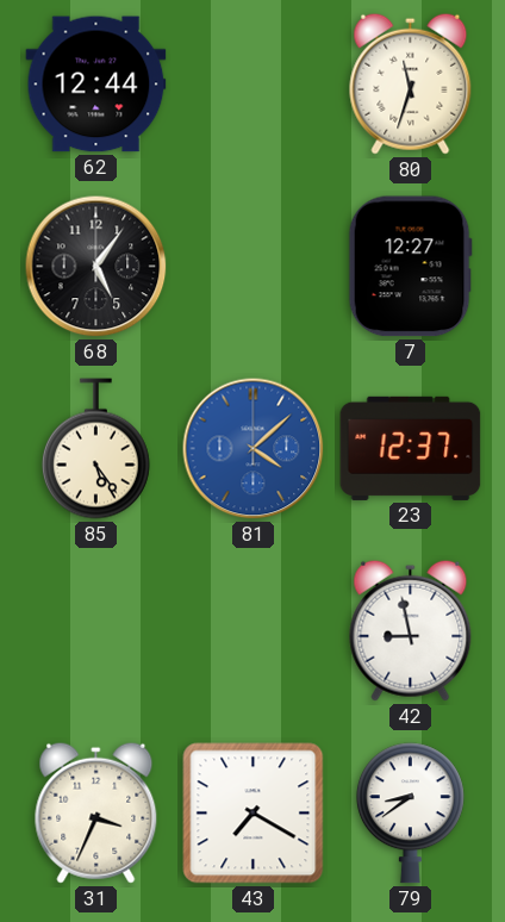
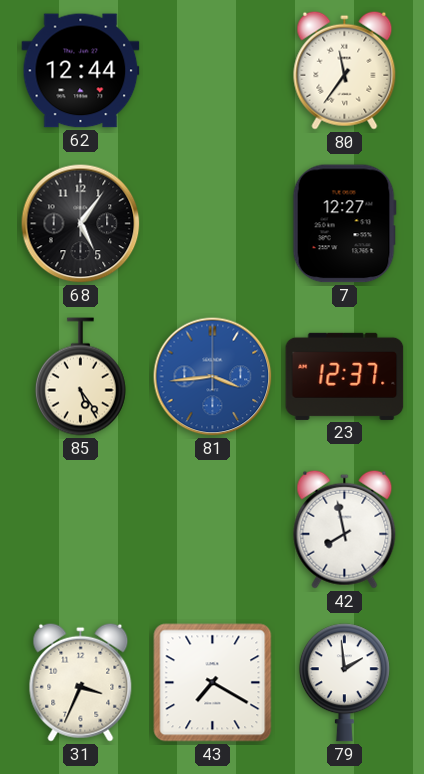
80: 11:33 -> 11:36
81: 4:08 -> 3:44
42: 8:58 -> 7:58
79: 8:39 -> 1:59
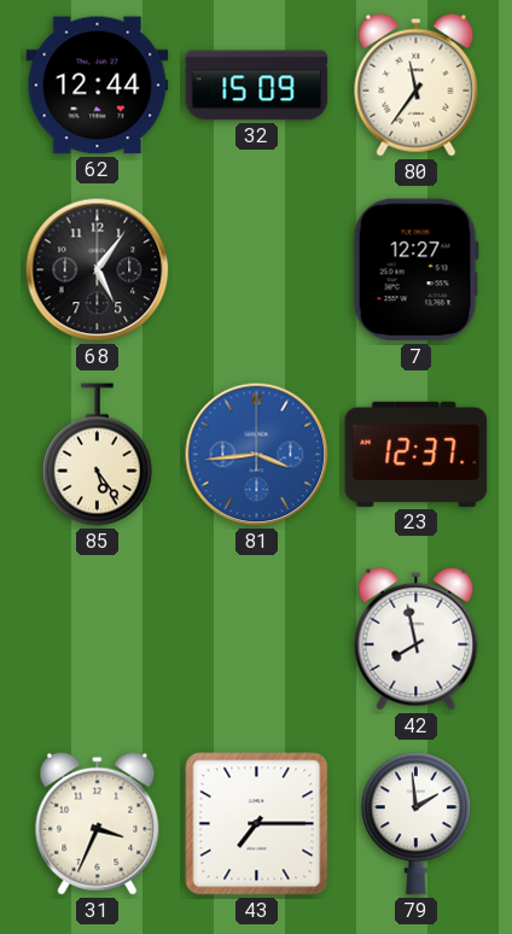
32: none -> 15:09
43: 7:20 -> 7:15
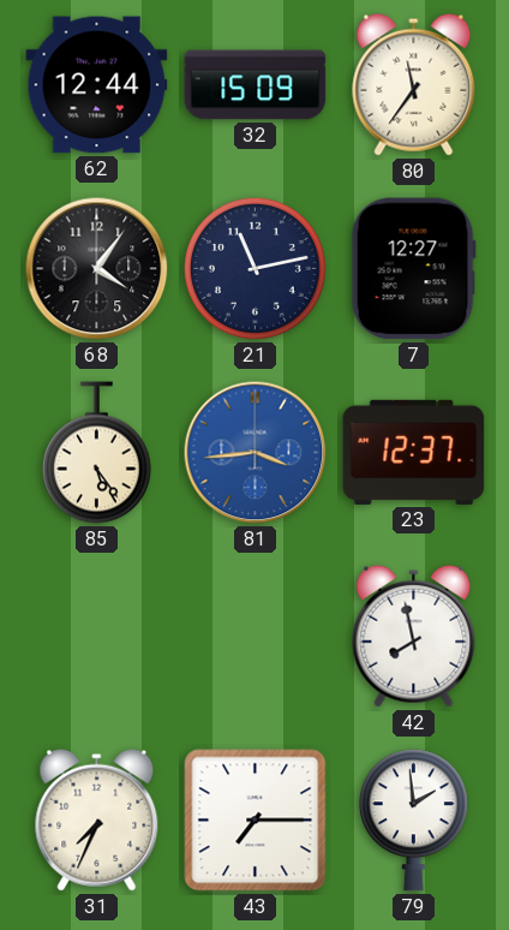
68: 5:06 -> 4:06
21: none -> 11:13
31: 3:34 -> 7:34
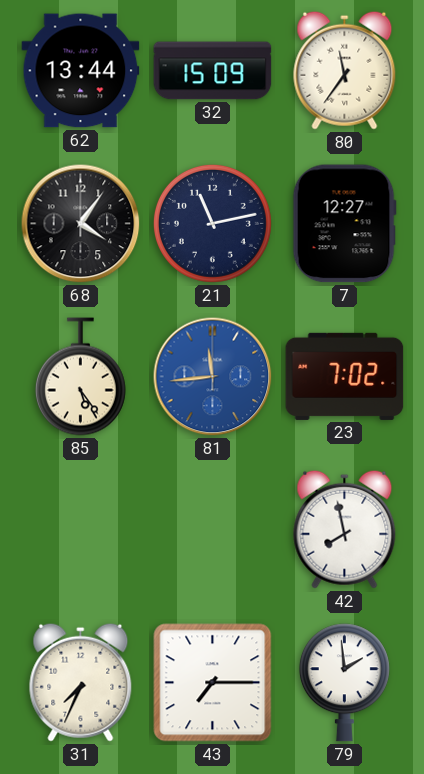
62: 12:44 -> 13:44
81: 3:44 -> 11:44
23: 12:37 -> 7:02
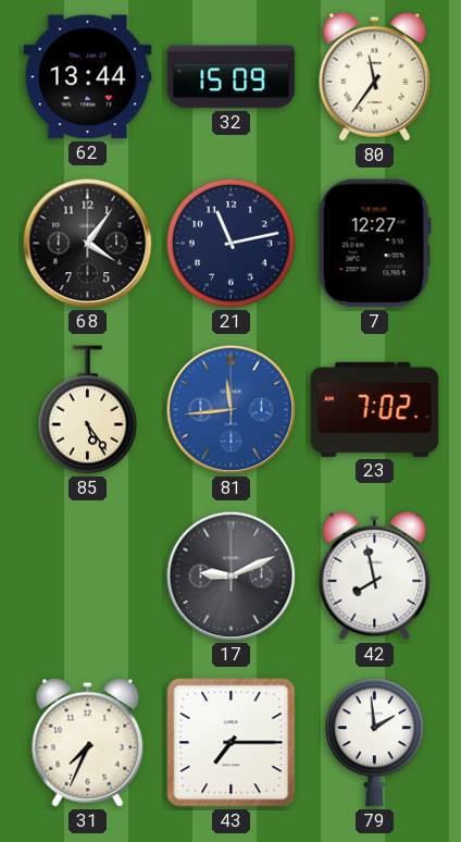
17: none -> 9:11
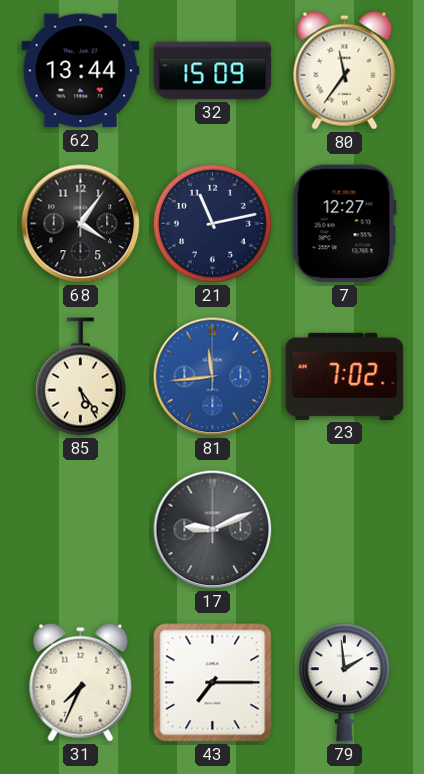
42: 7:58 -> none
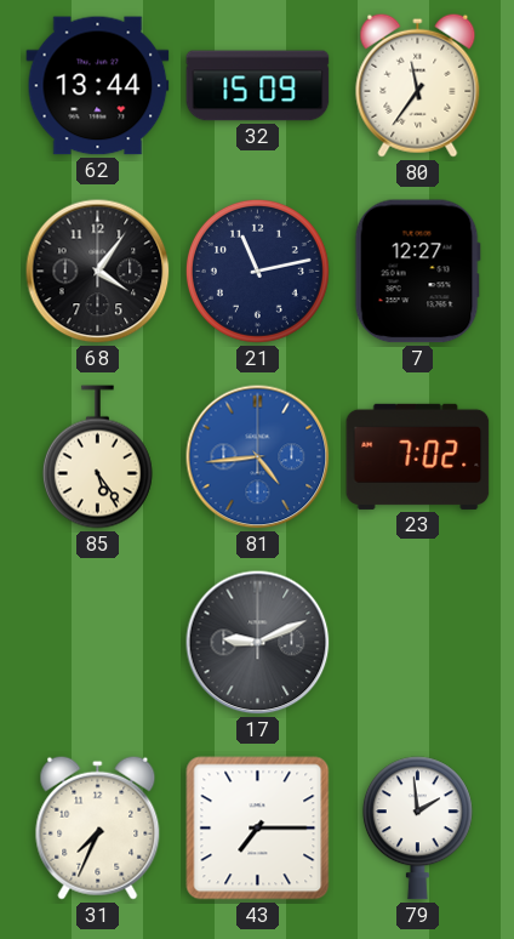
81: 11:44 -> 4:44
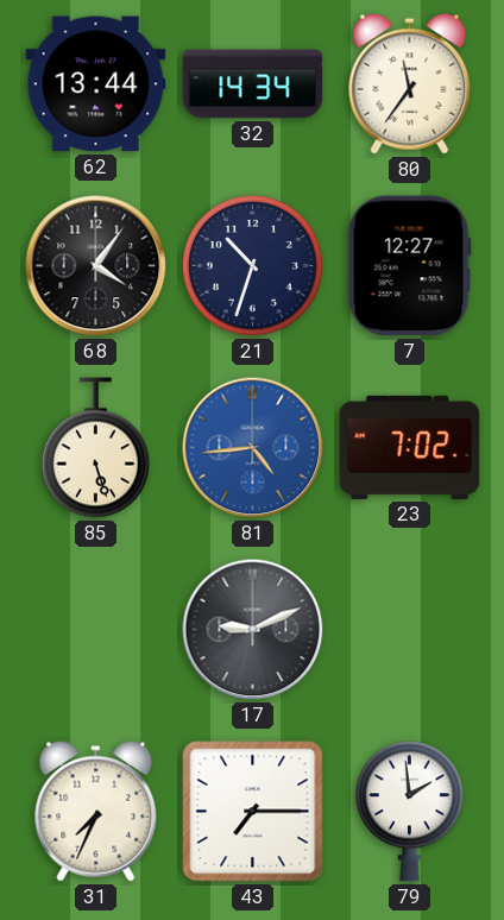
32: 15:09 -> 14:34
21: 11:13 -> 10:33
85: 5:24 -> 5:27
